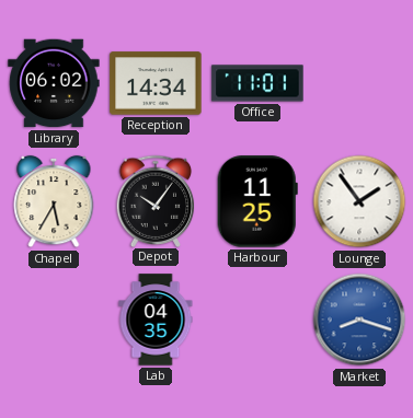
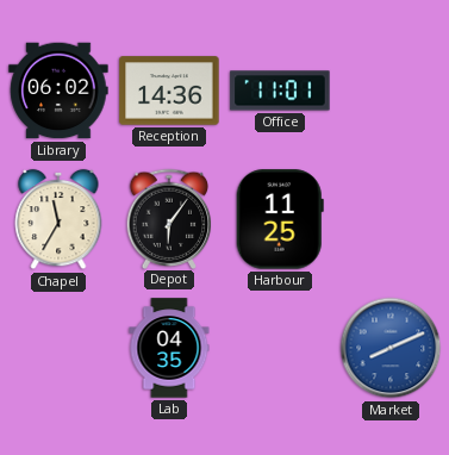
Reception: 14:34 -> 14:36
Chapel: 5:35 -> 11:35
Depot: 10:06 -> 6:06
Lounge: 1:54 -> none
Market: 8:18 -> 8:11
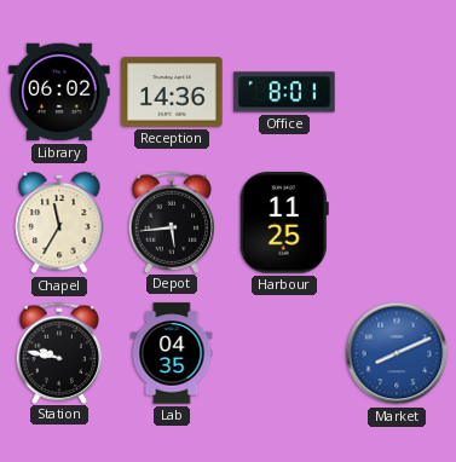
Office: 11:01 -> 8:01
Depot: 6:06 -> 5:44
Station: none -> 9:47
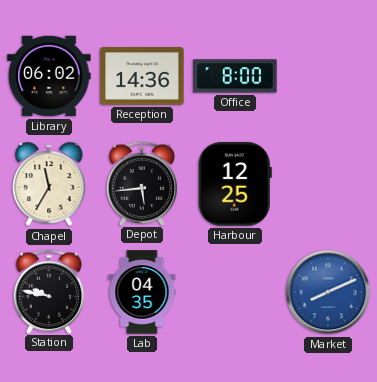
Office: 8:01 -> 8:00
Harbour: 11:25 -> 12:25
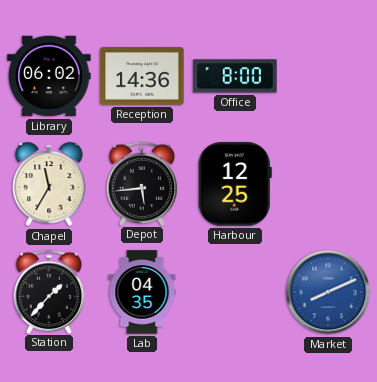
Station: 9:47 -> 1:37
